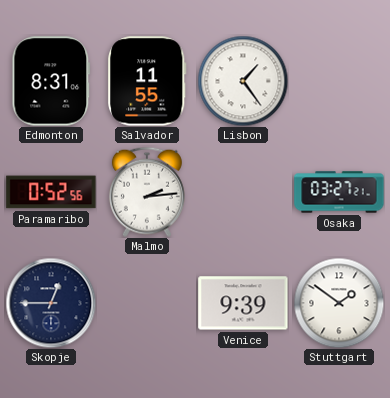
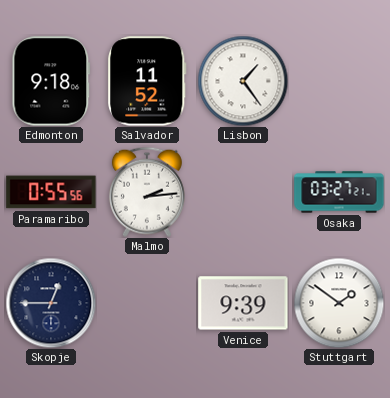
Edmonton: 8:31 -> 9:18
Salvador: 11:55 -> 11:52
Paramaribo: 0:52 -> 0:55
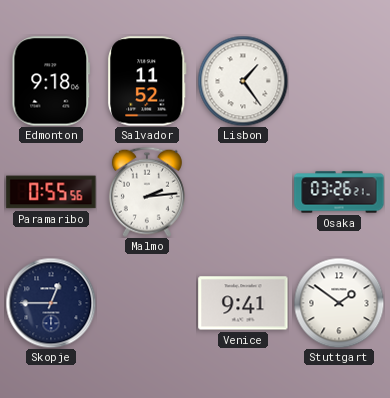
Osaka: 03:27 -> 03:26
Venice: 9:39 -> 9:41
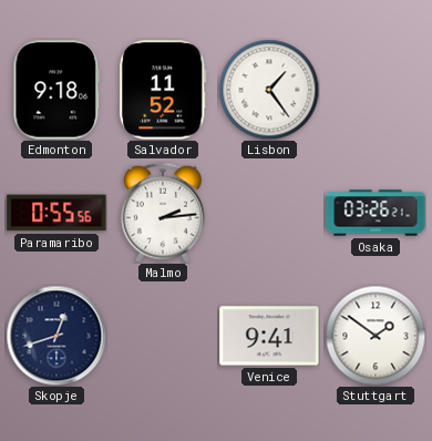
Skopje: 12:45 -> 12:42
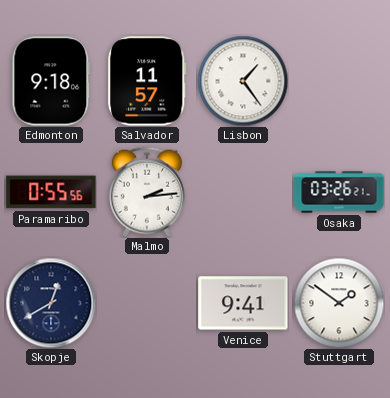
Salvador: 11:52 -> 11:57
Skopje: 12:42 -> 12:40
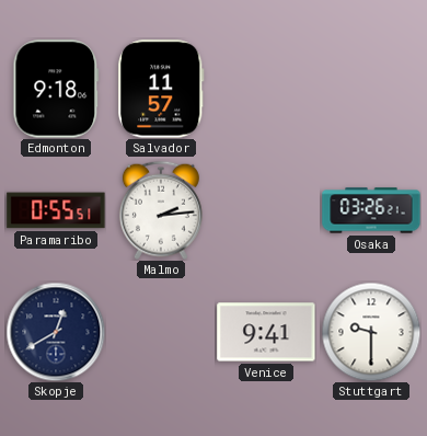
Lisbon: 1:24 -> none
Paramaribo: 0:55:56 -> 0:55:51
Stuttgart: 1:51 -> 9:30
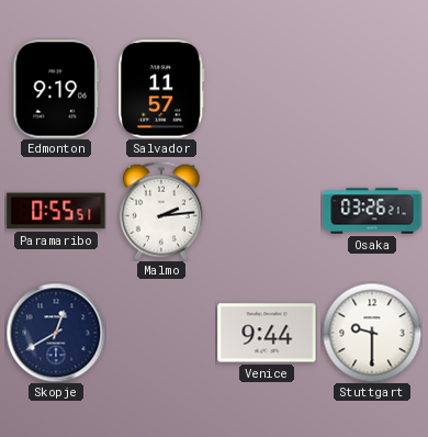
Edmonton: 9:18 -> 9:19
Venice: 9:41 -> 9:44
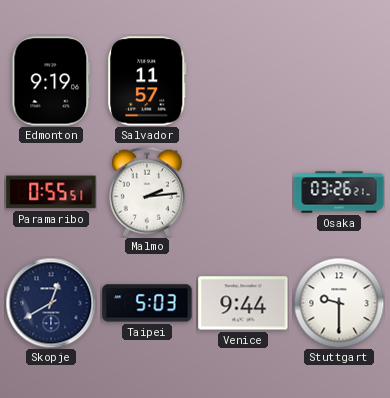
Taipei: none -> 5:03
